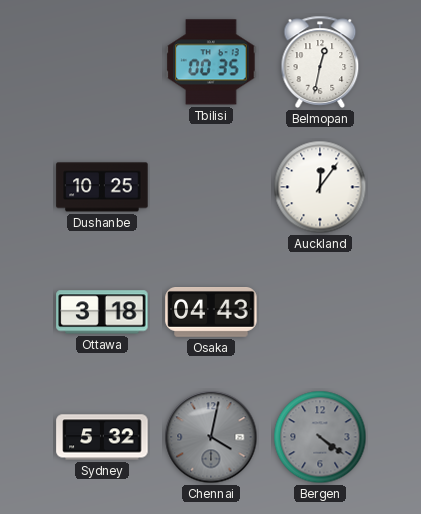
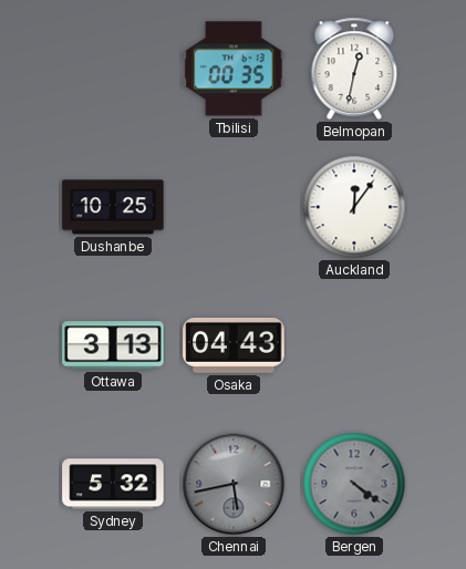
Ottawa: 3:18 -> 3:13
Chennai: 4:02 -> 5:43
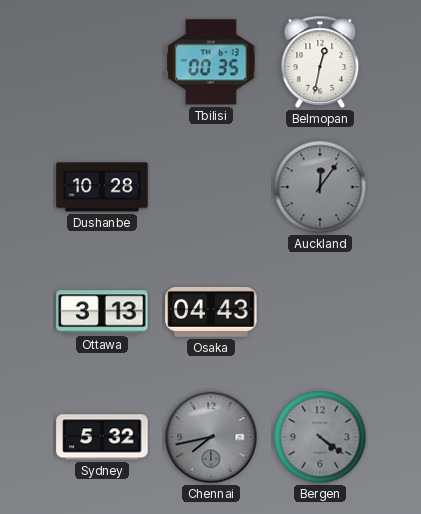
Dushanbe: 10:25 -> 10:28
Auckland dial: white -> grey
Chennai: 5:43 -> 7:43
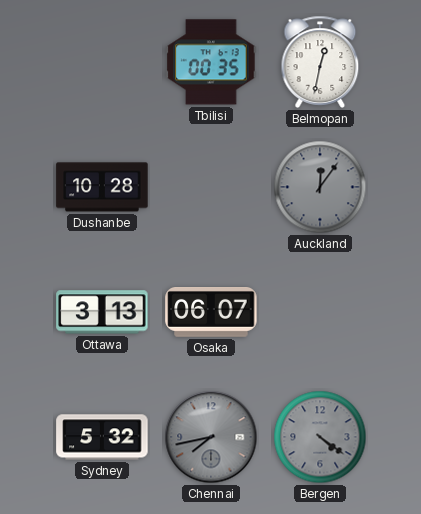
Osaka: 04:43 -> 06:07
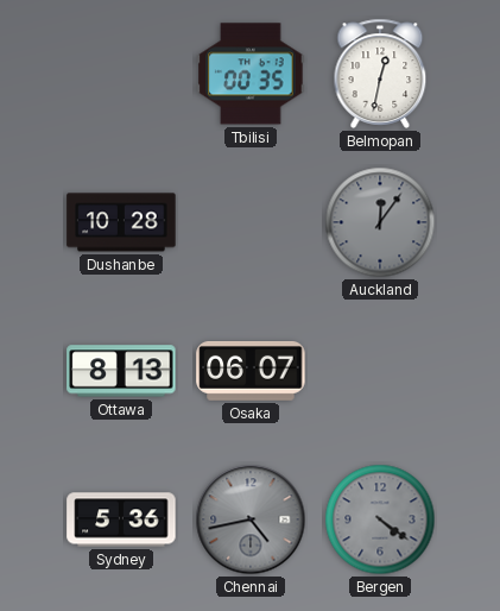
Ottawa: 3:13 -> 8:13
Sydney: 5:32 -> 5:36
Chennai: 7:43 -> 4:43
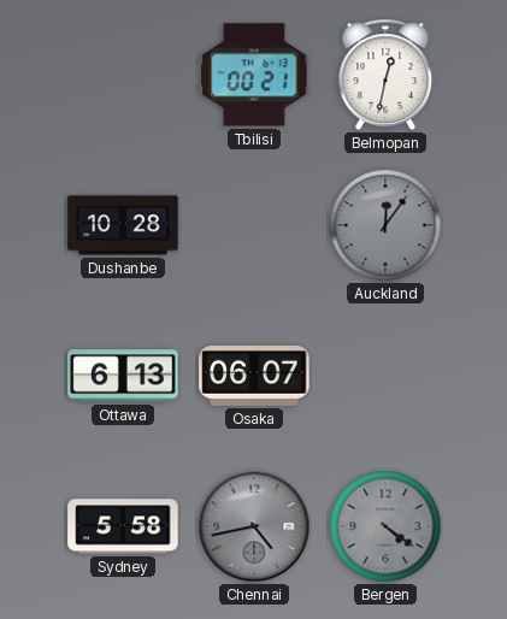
Tbilisi: 00:35 -> 00:21
Ottawa: 8:13 -> 6:13
Sydney: 5:36 -> 5:58
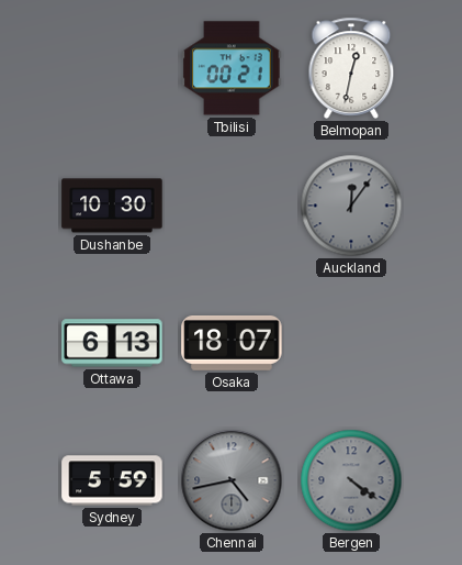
Dushanbe: 10:28 -> 10:30
Osaka: 06:07 -> 18:07
Sydney: 5:58 -> 5:59
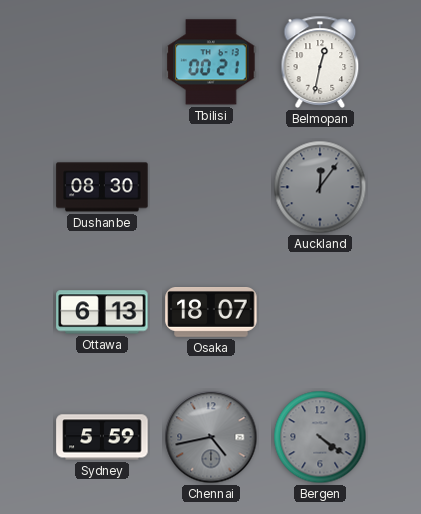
Dushanbe: 10:30 -> 08:30
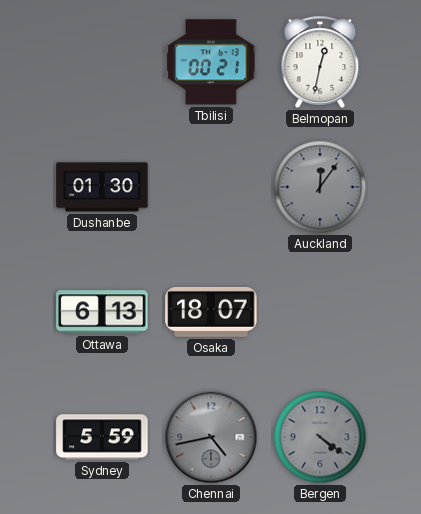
Dushanbe: 08:30 -> 01:30
